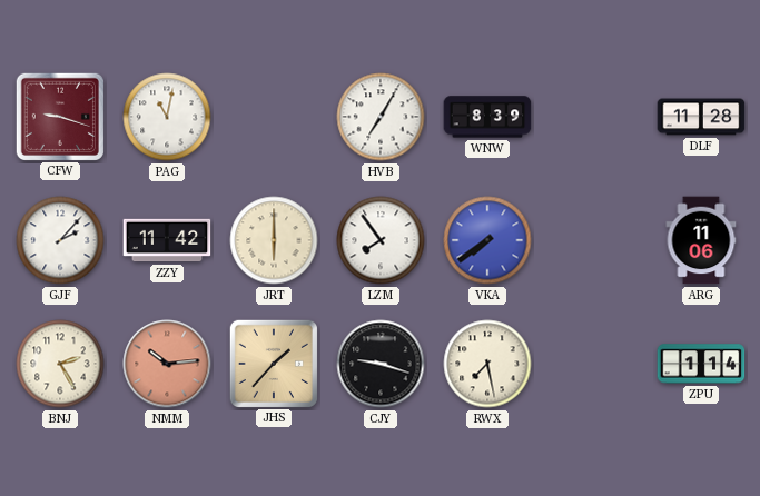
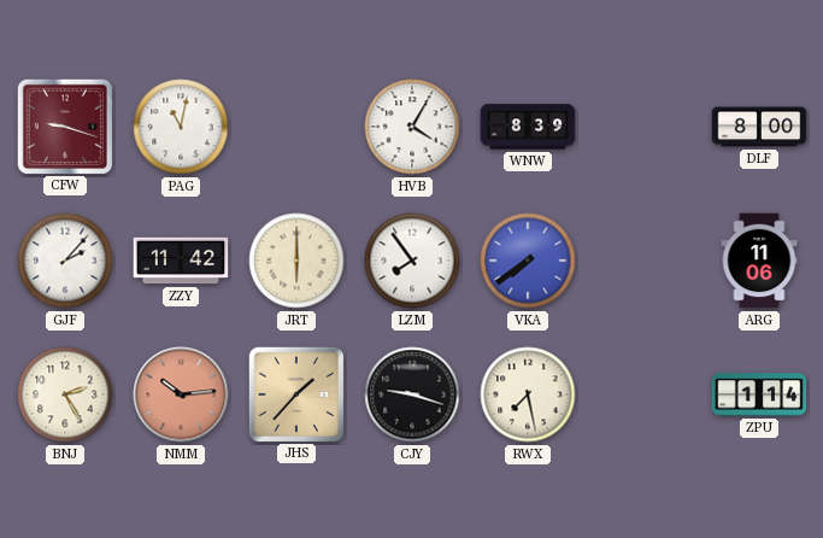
HVB: 7:05 -> 4:05
DLF: 11:28 -> 8:00
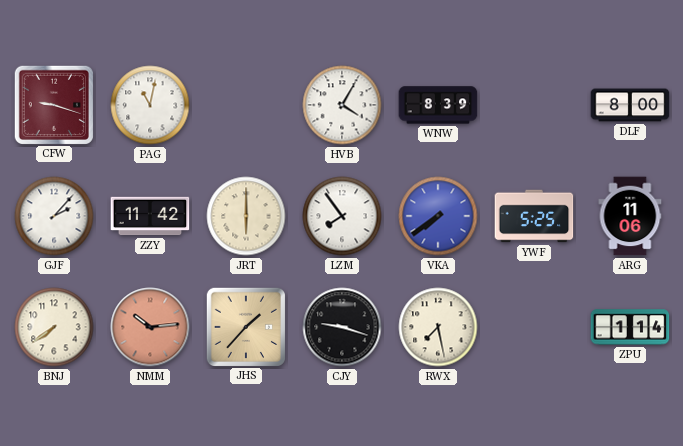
YWF: none -> 5:25
BNJ: 2:25 -> 7:39
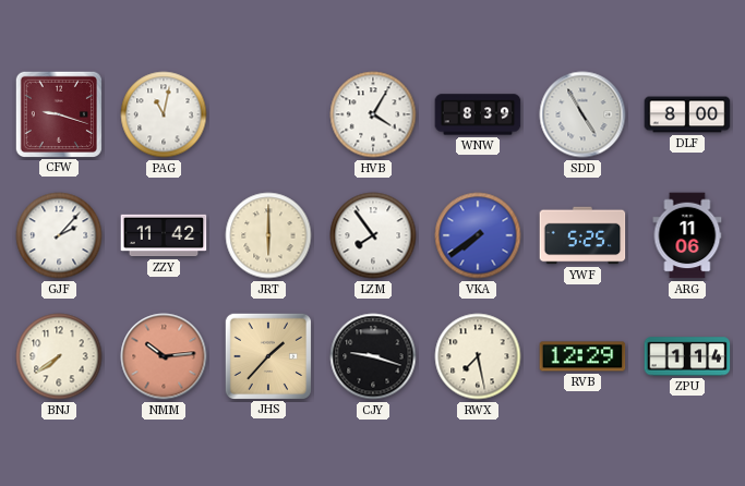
SDD: none -> 4:55
RVB: none -> 12:29
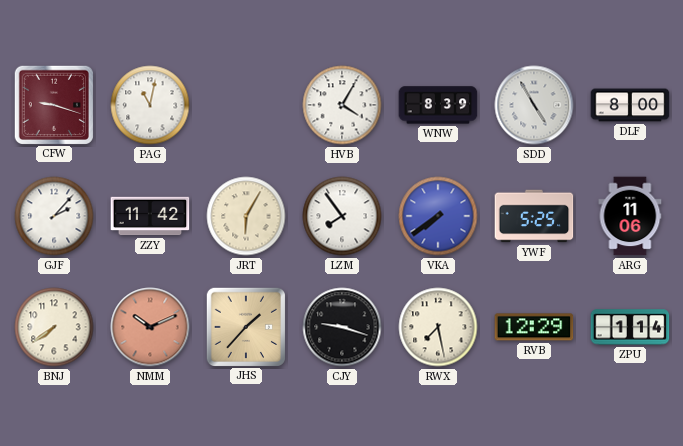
JRT: 6:00 -> 6:05
NMM: 10:14 -> 10:11
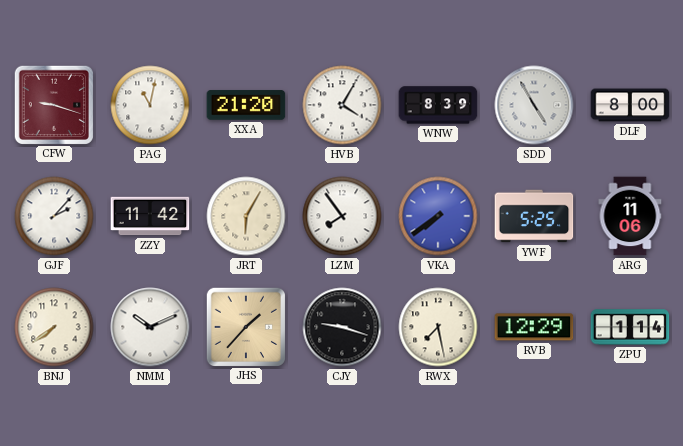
XXA: none -> 21:20
NMM dial: salmon -> white
